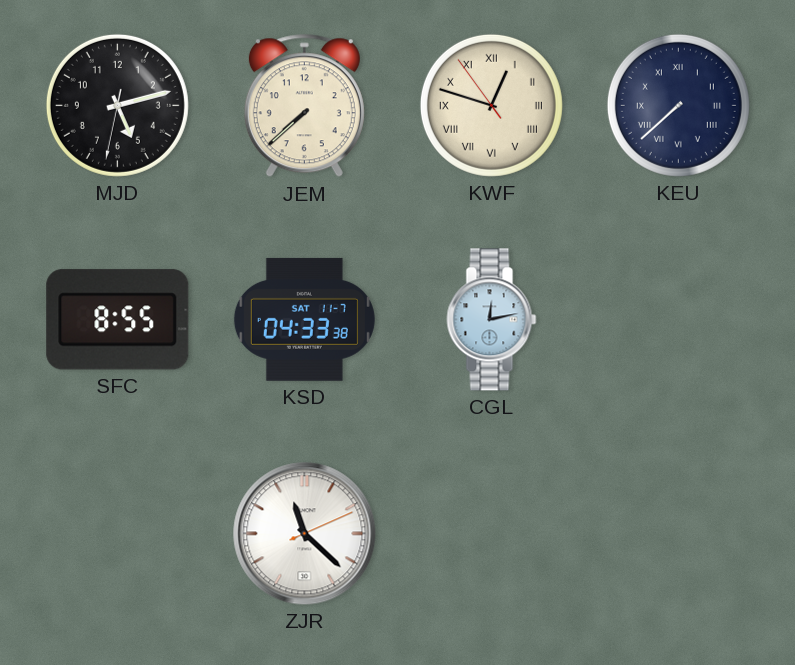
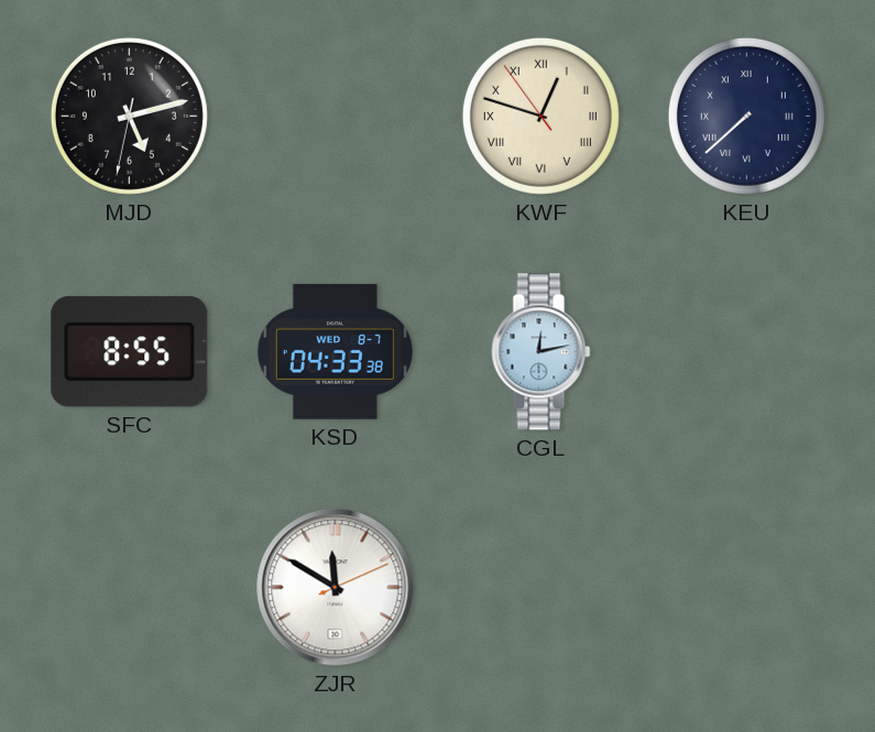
JEM: 7:38 -> none
KSD date: SAT 11-7 -> WED 8-7
ZJR: 11:22 -> 11:50
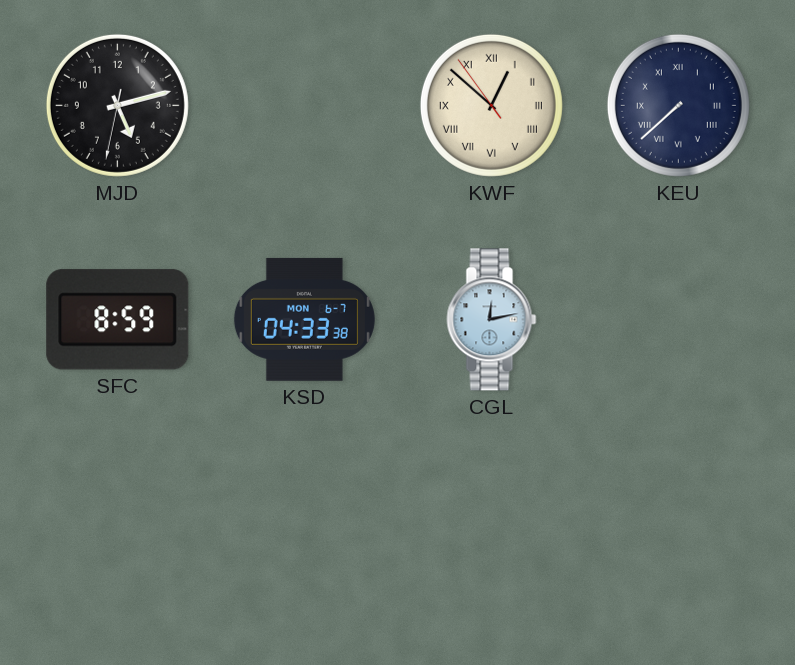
KWF: 12:47 -> 12:51
SFC: 8:55 -> 8:59
KSD date: WED 8-7 -> MON 6-7
ZJR: 11:50 -> none
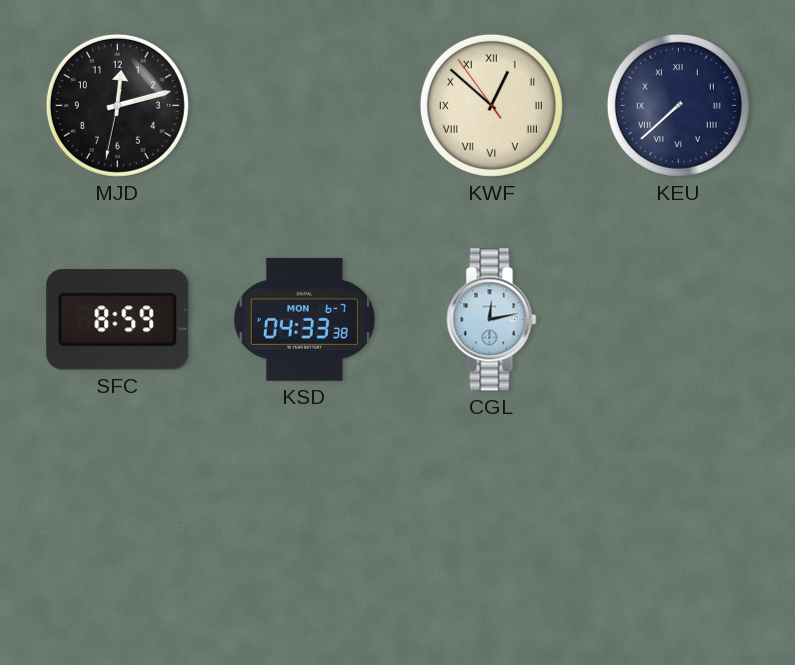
MJD: 5:12 -> 12:12
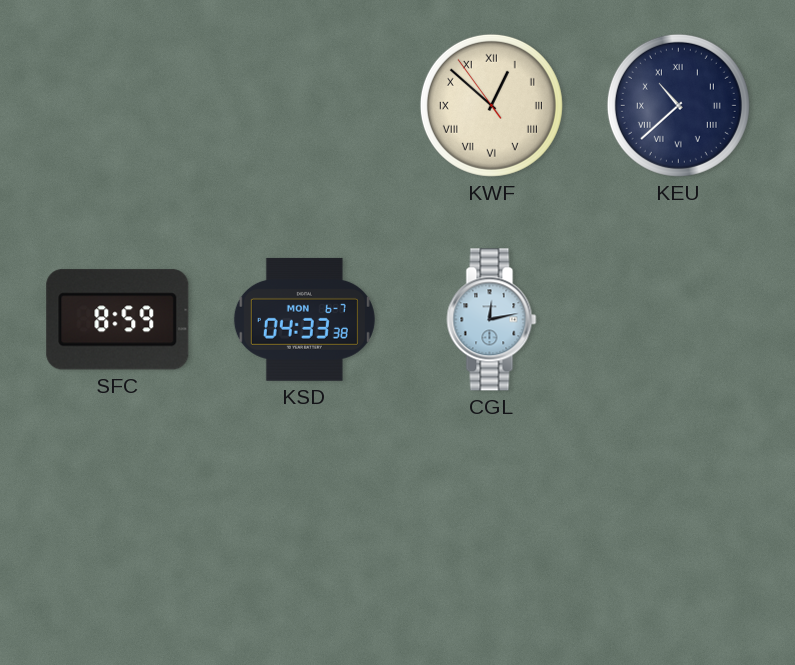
MJD: 12:12 -> none
KEU: 7:38 -> 10:38
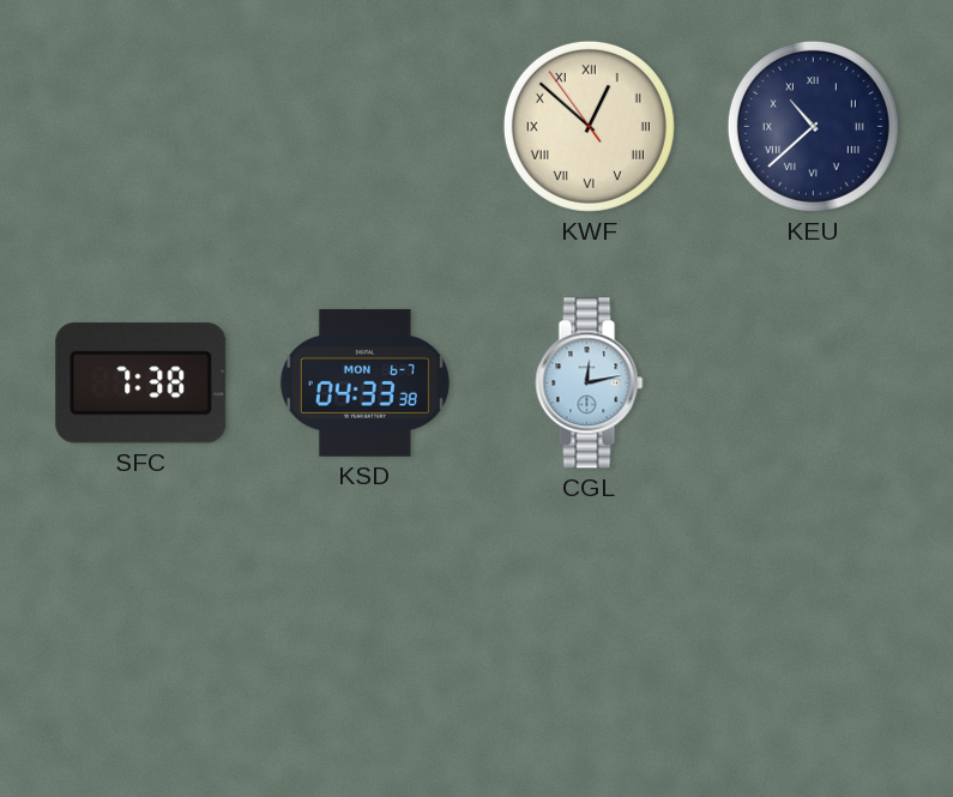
SFC: 8:59 -> 7:38
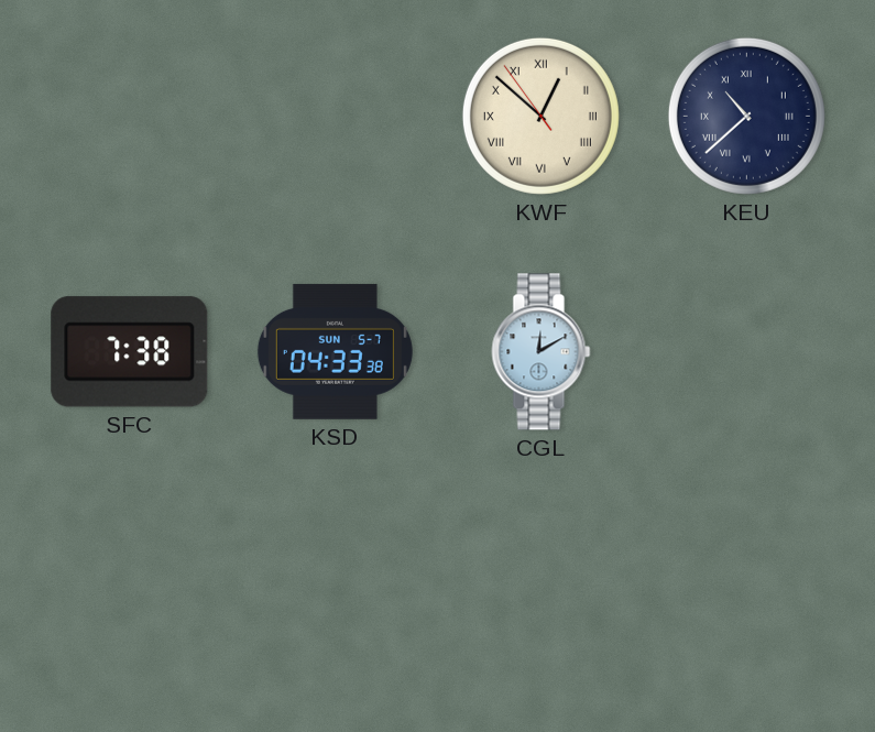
KSD date: MON 6-7 -> SUN 5-7
CGL: 12:13 -> 12:10
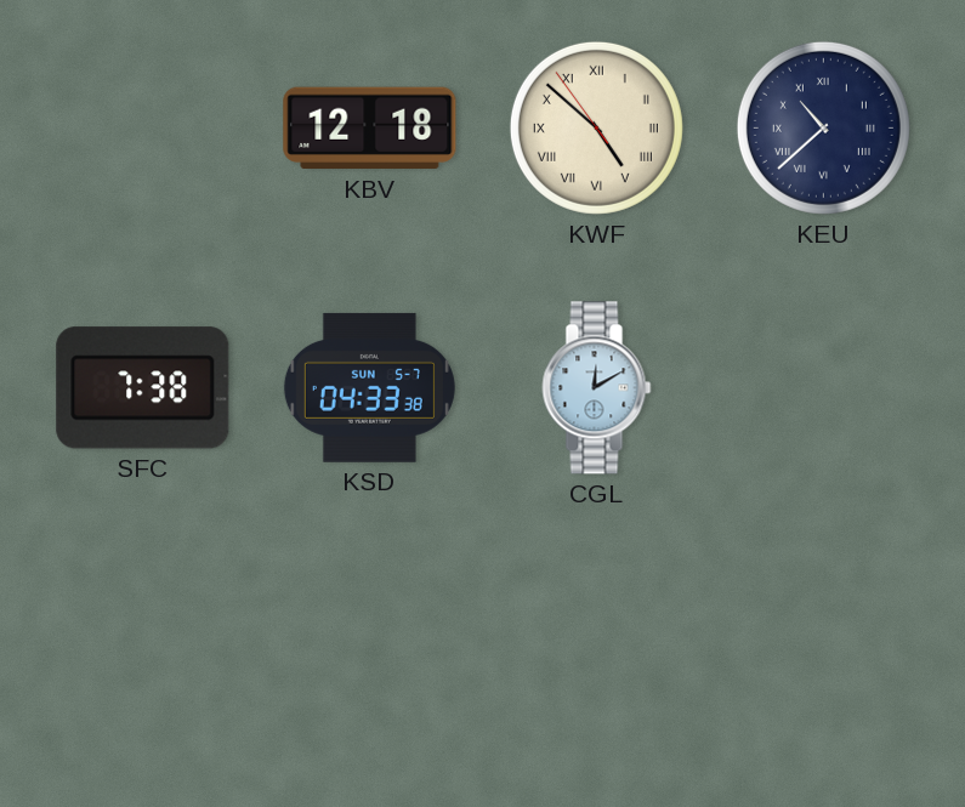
KBV: none -> 12:18
KWF: 12:51 -> 4:51
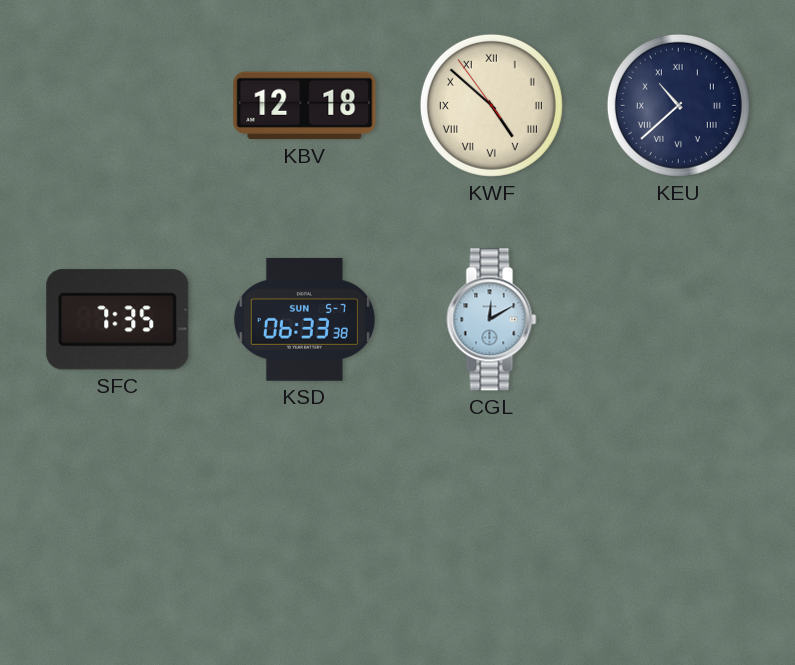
SFC: 7:38 -> 7:35
KSD: 04:33 -> 06:33
